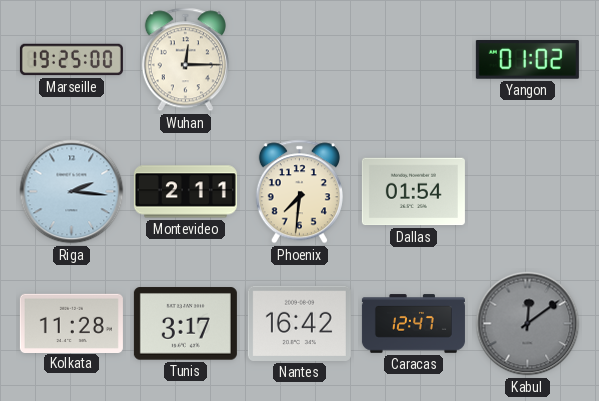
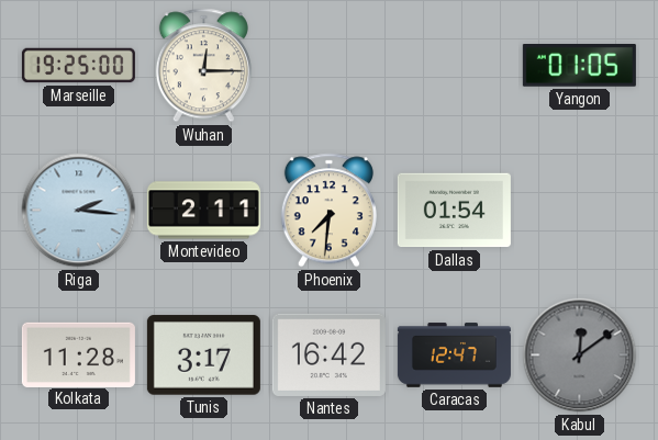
Yangon: 01:02 -> 01:05
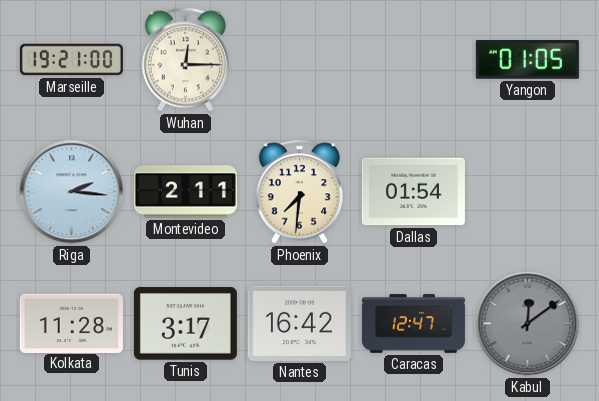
Marseille: 19:25 -> 19:21
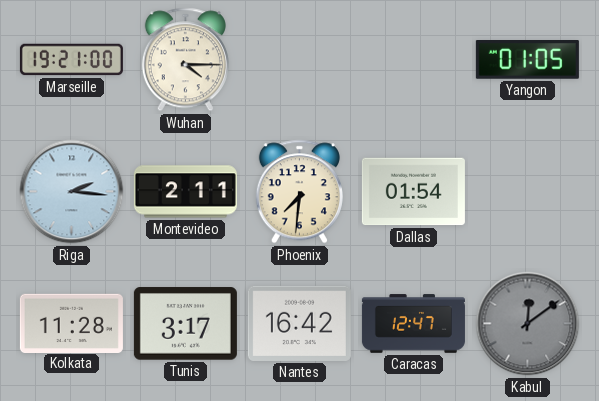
Wuhan: 12:15 -> 4:15
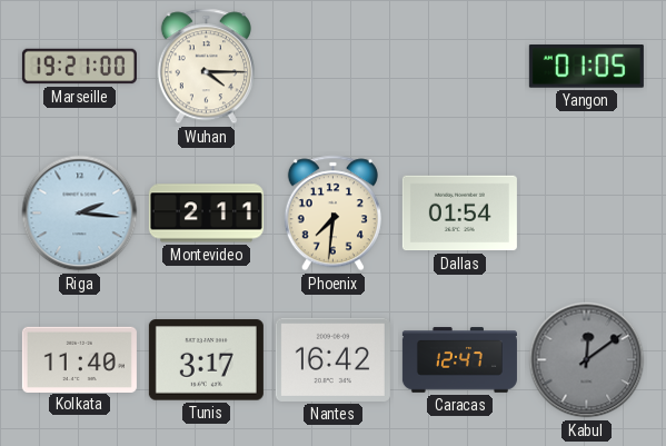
Kolkata: 11:28 -> 11:40
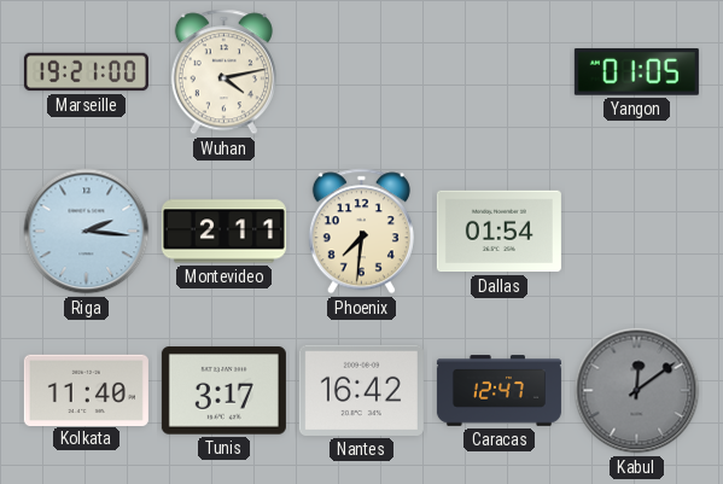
Wuhan: 4:15 -> 4:13
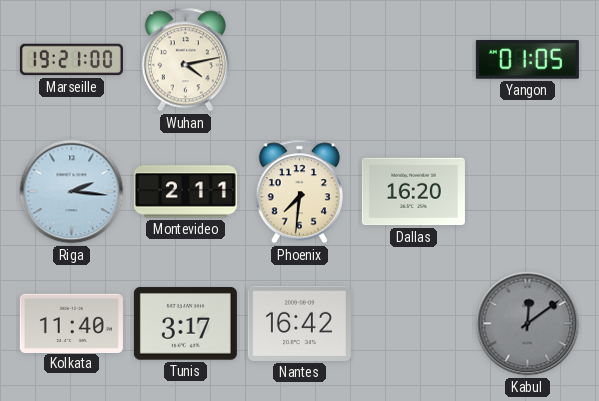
Dallas: 01:54 -> 16:20
Caracas: 12:47 -> none
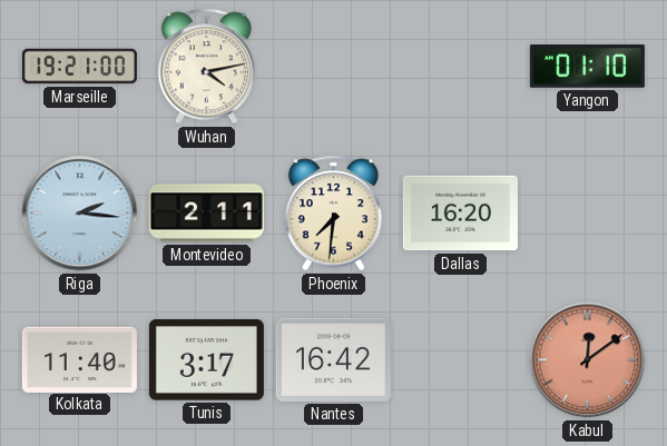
Yangon: 01:05 -> 01:10
Kabul dial: grey -> salmon
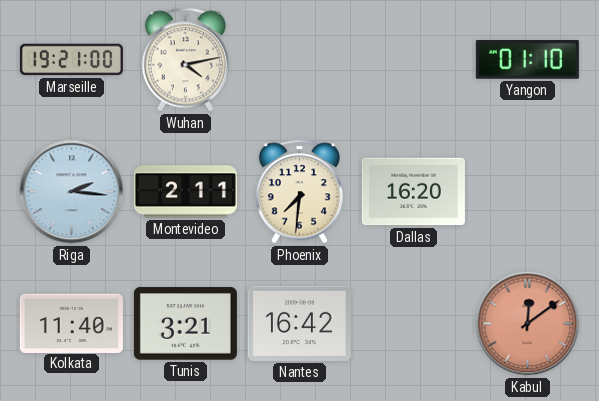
Tunis: 3:17 -> 3:21
